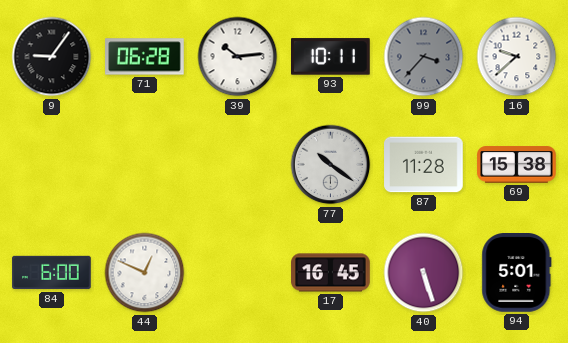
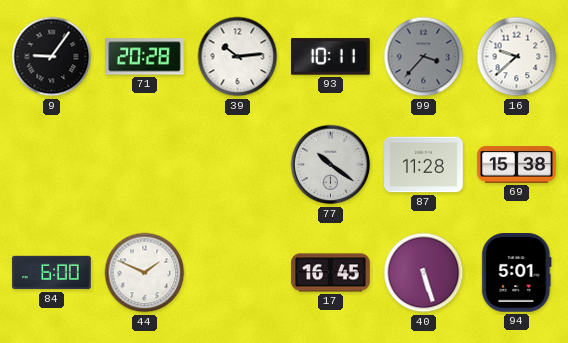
71: 06:28 -> 20:28
44: 12:49 -> 1:49
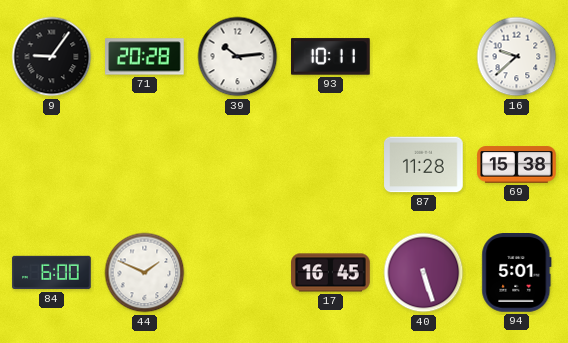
99: 3:37 -> none
77: 10:21 -> none
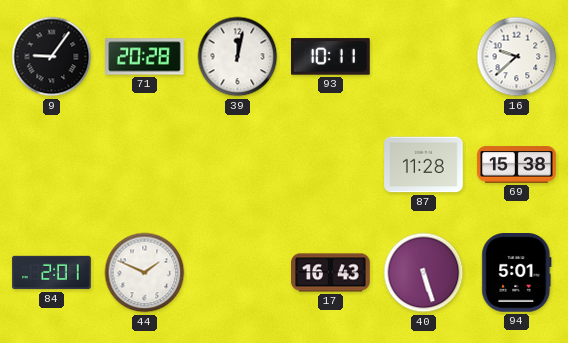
39: 10:14 -> 12:02
84: 6:00 -> 2:01
17: 16:45 -> 16:43
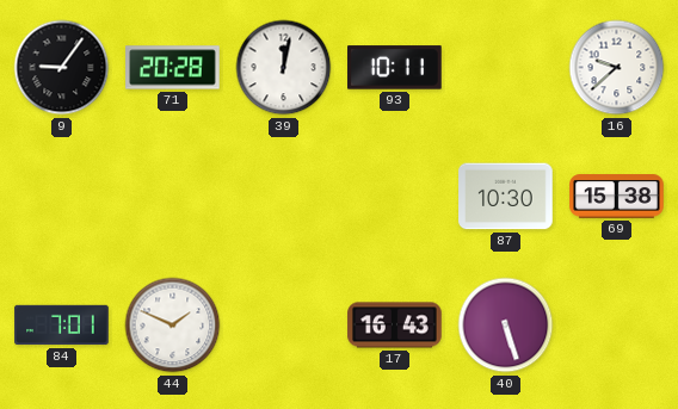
87: 11:28 -> 10:30
84: 2:01 -> 7:01
94: 5:01 -> none
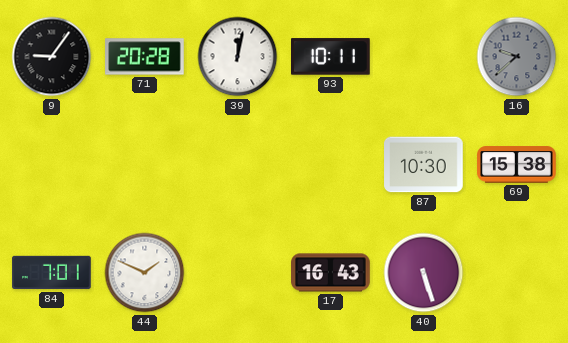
16 dial: white -> grey
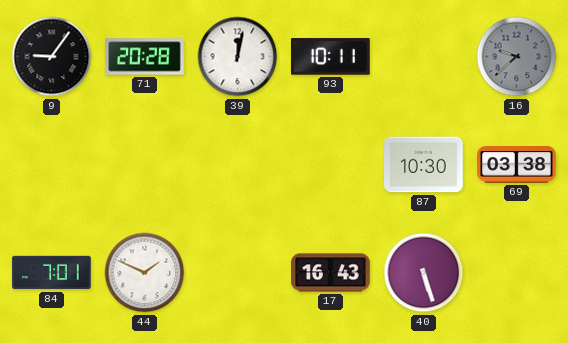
69: 15:38 -> 03:38
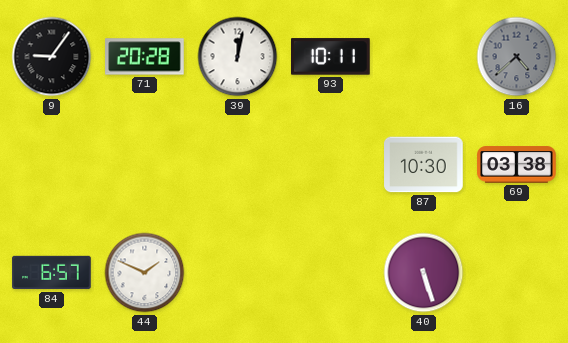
16: 9:38 -> 4:38
84: 7:01 -> 6:57
17: 16:43 -> none
